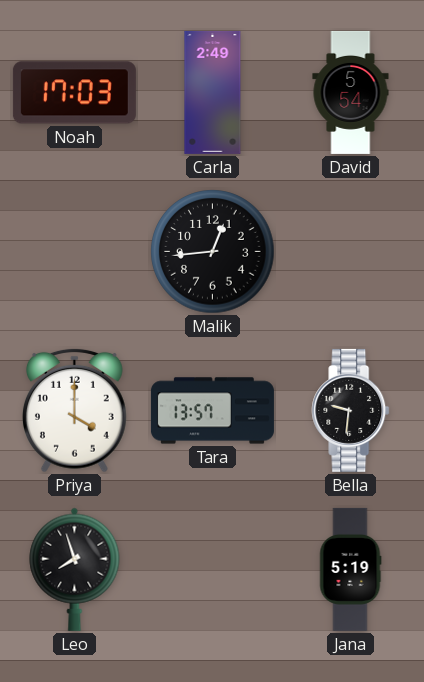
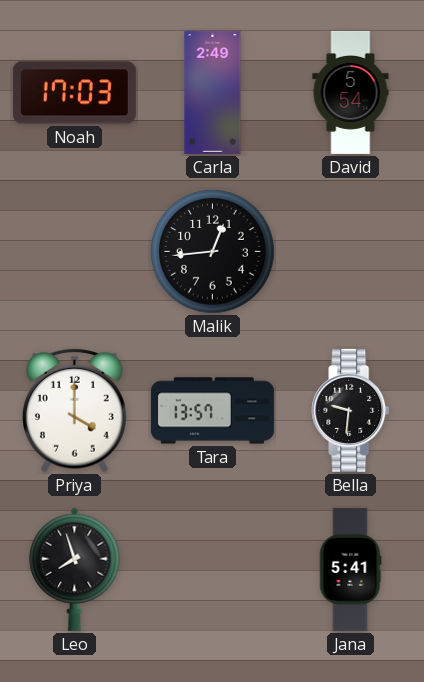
Jana: 5:19 -> 5:41
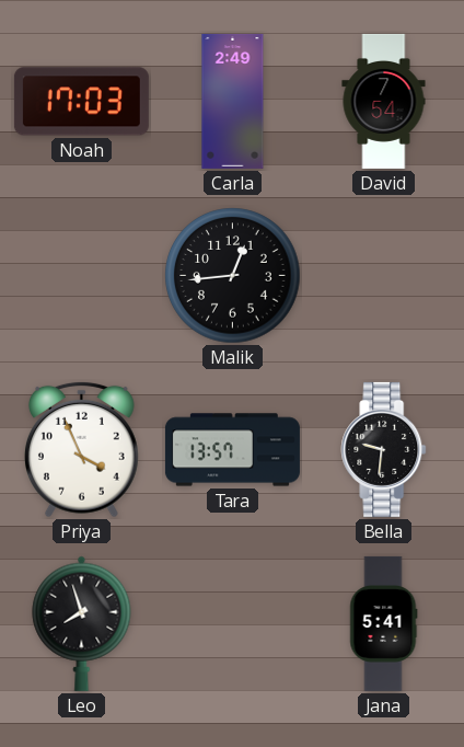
David: 5:54 -> 7:54
Priya: 4:00 -> 3:56
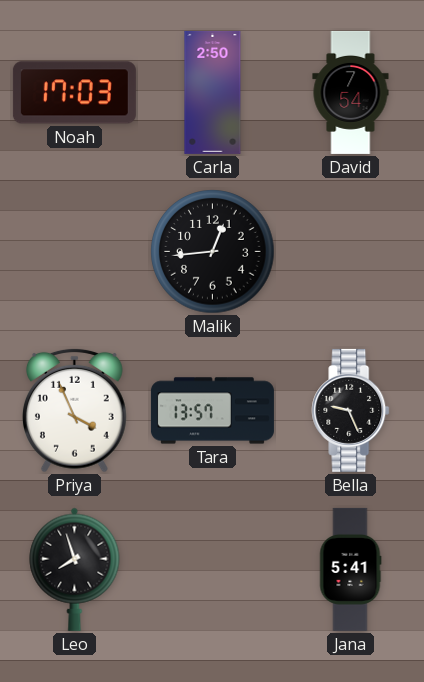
Carla: 2:49 -> 2:50
Bella: 9:31 -> 9:26
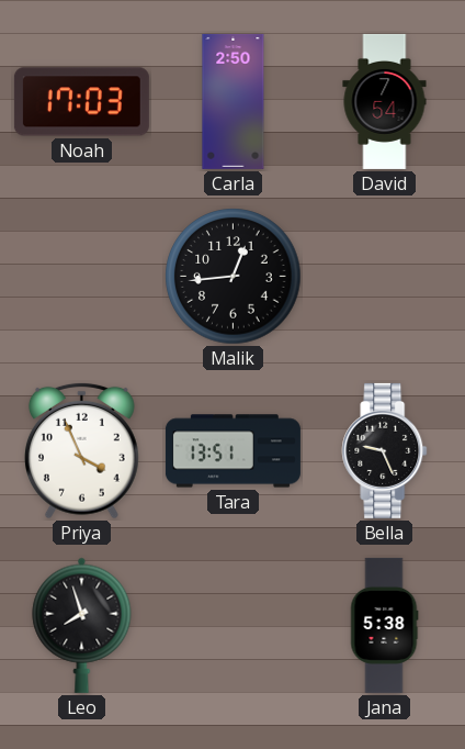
Tara: 13:57 -> 13:51
Jana: 5:41 -> 5:38
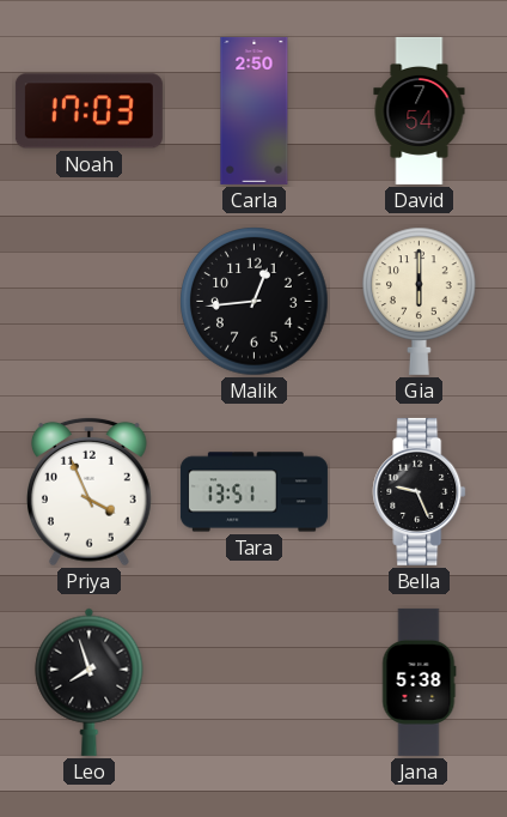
Gia: none -> 6:00
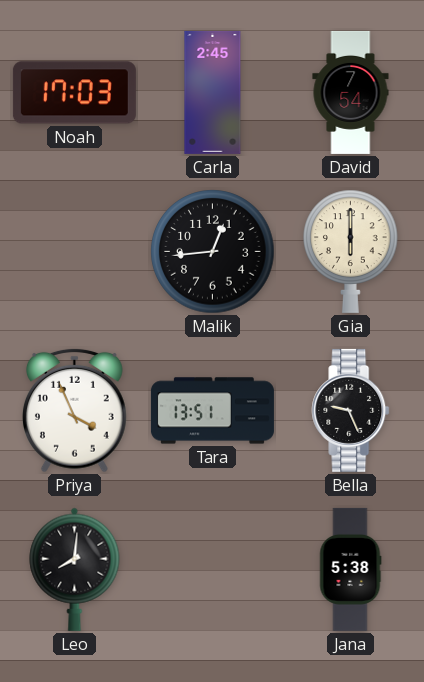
Carla: 2:50 -> 2:45
Leo: 7:57 -> 8:01
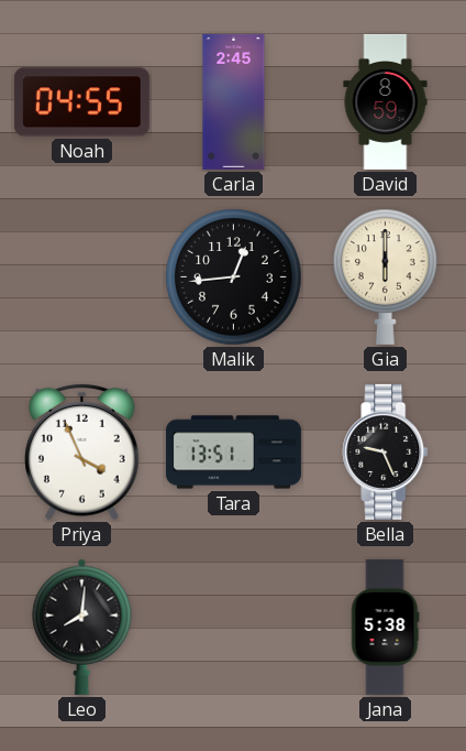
Noah: 17:03 -> 04:55
David: 7:54 -> 8:59
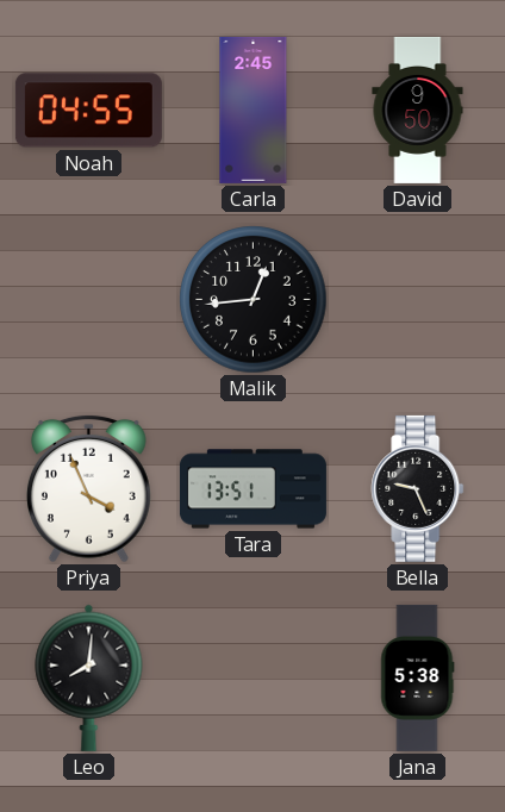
David: 8:59 -> 9:50
Gia: 6:00 -> none
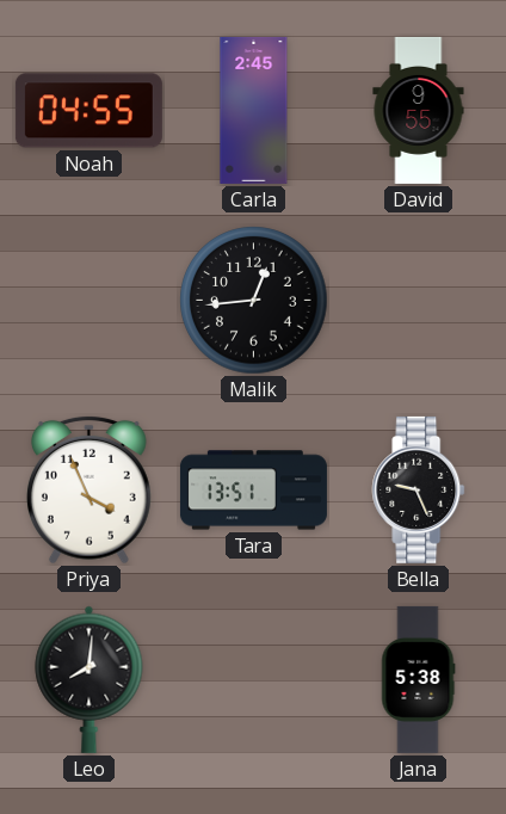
David: 9:50 -> 9:55
